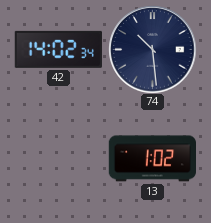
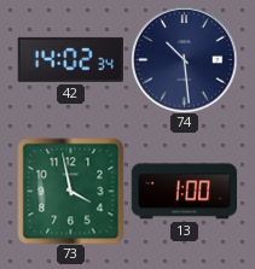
73: none -> 3:58
13: 1:02 -> 1:00
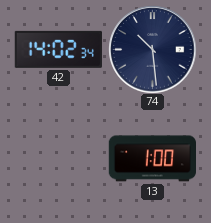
73: 3:58 -> none
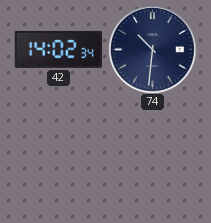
74: 10:29 -> 10:31
13: 1:00 -> none
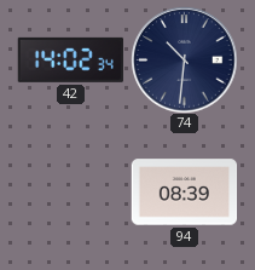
94: none -> 08:39
